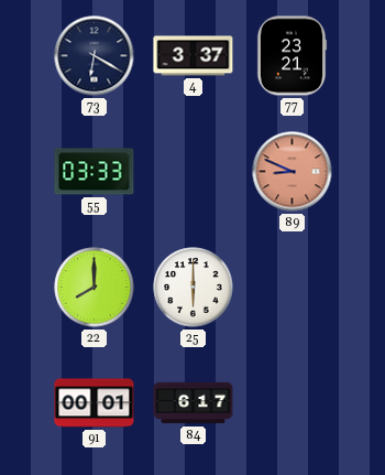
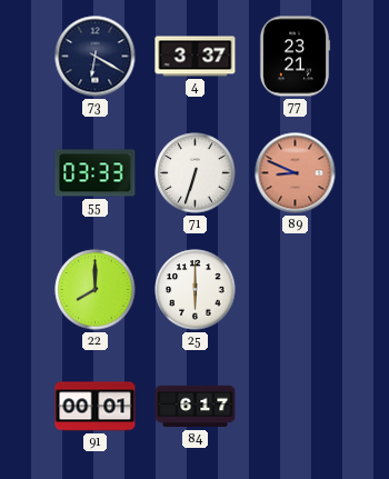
71: none -> 6:33
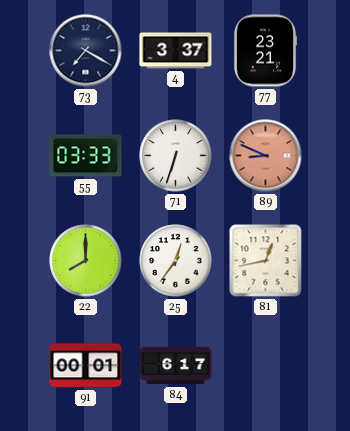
73: 6:20 -> 7:20
25: 6:00 -> 12:36
81: none -> 12:43
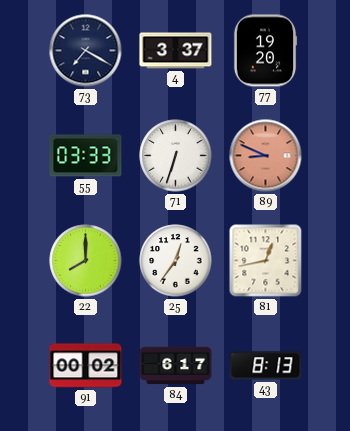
77: 23:21 -> 19:20
91: 00:01 -> 00:02
43: none -> 8:13
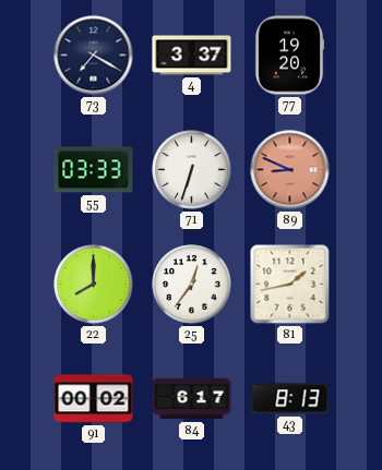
81: 12:43 -> 1:43
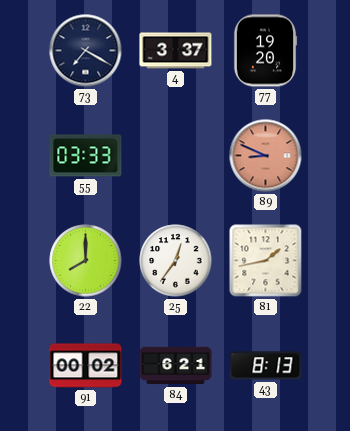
71: 6:33 -> none
84: 6:17 -> 6:21
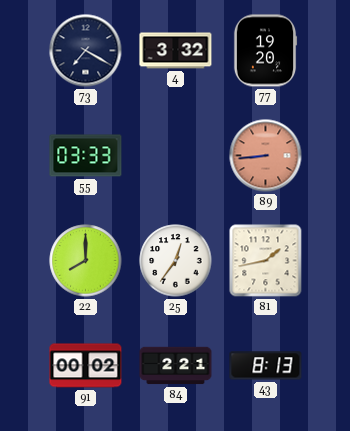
4: 3:37 -> 3:32
89: 8:49 -> 8:44
84: 6:21 -> 2:21
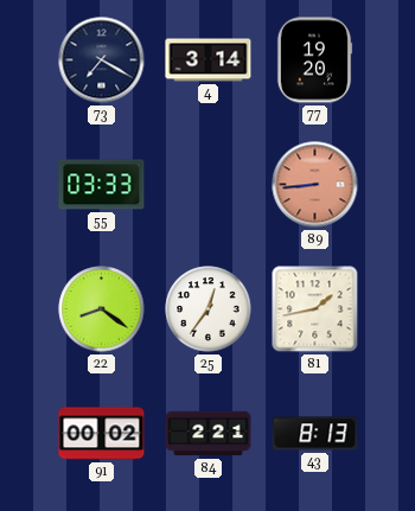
4: 3:32 -> 3:14
22: 8:00 -> 8:21
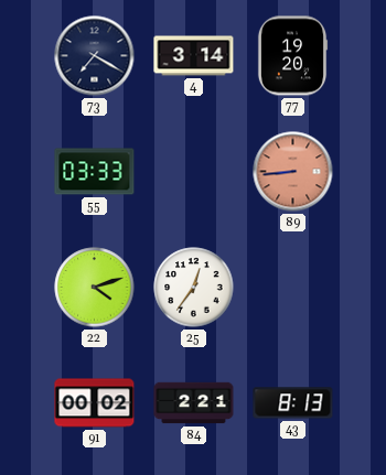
22: 8:21 -> 4:12
81: 1:43 -> none
